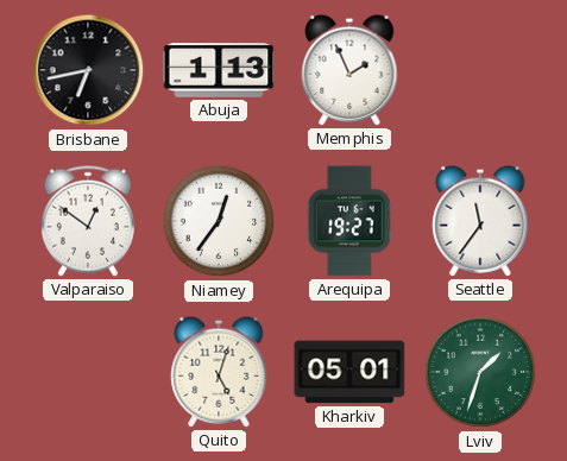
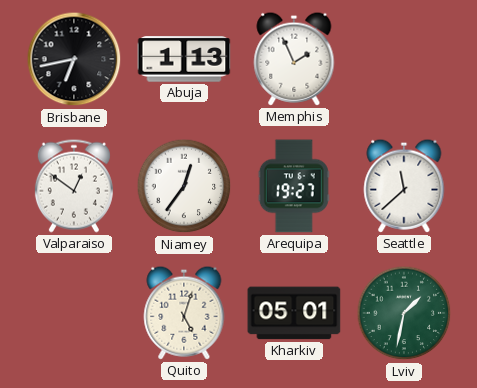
Seattle: 11:36 -> 11:38
Lviv: 1:33 -> 1:32
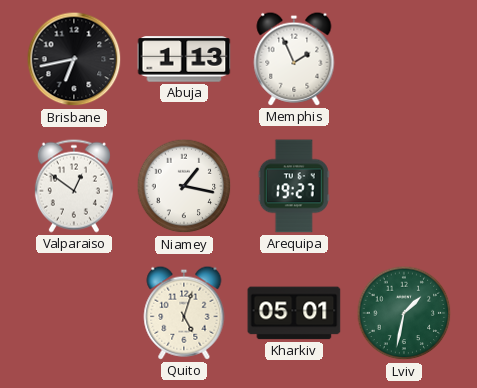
Niamey: 12:36 -> 1:17
Seattle: 11:38 -> none
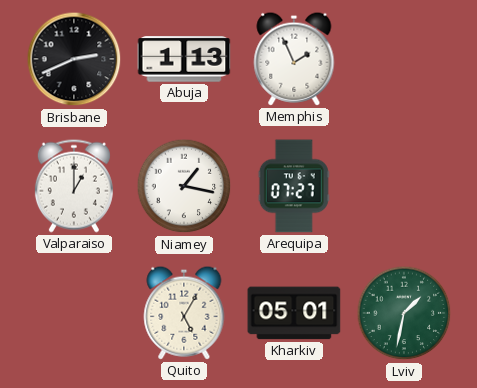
Brisbane: 6:43 -> 2:41
Valparaiso: 12:51 -> 1:00
Arequipa: 19:27 -> 07:27
Quito: 5:03 -> 5:05
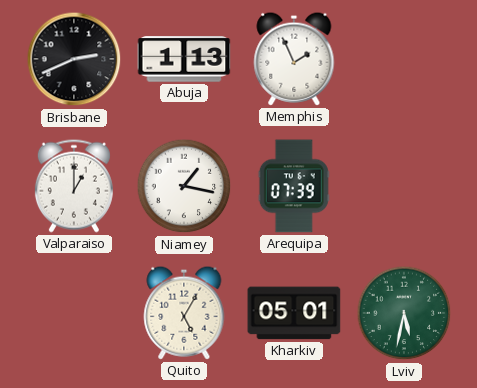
Arequipa: 07:27 -> 07:39
Lviv: 1:32 -> 5:32
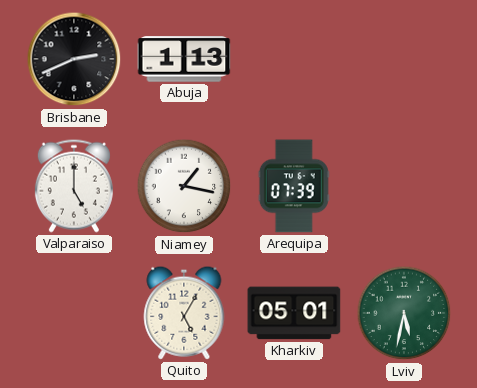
Memphis: 1:56 -> none
Valparaiso: 1:00 -> 5:00
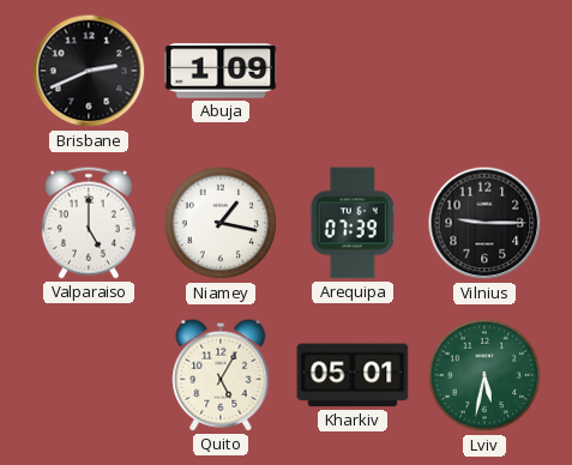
Abuja: 1:13 -> 1:09
Vilnius: none -> 9:15
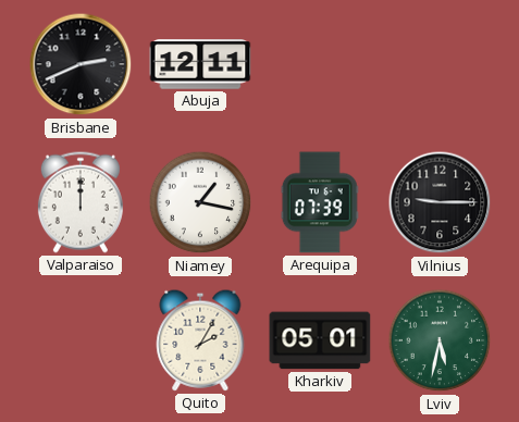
Abuja: 1:09 -> 12:11
Valparaiso: 5:00 -> 12:00
Quito: 5:05 -> 2:05
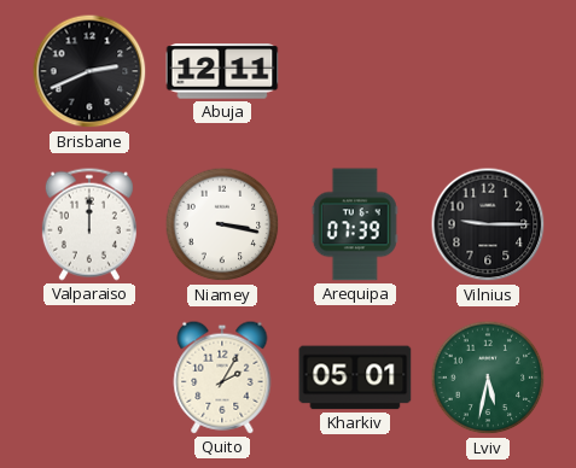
Niamey: 1:17 -> 3:17
